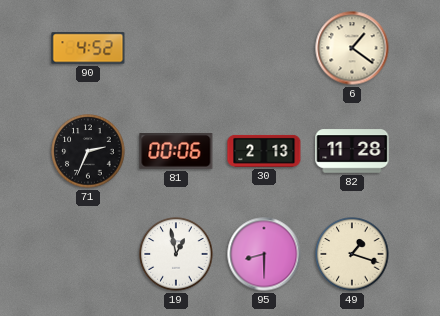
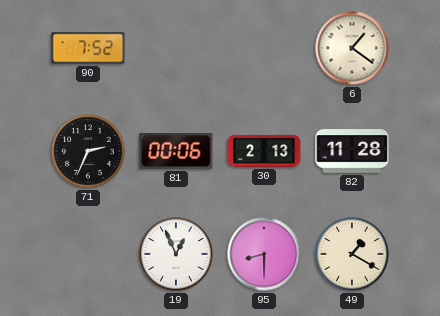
90: 4:52 -> 7:52
19: 12:58 -> 12:56
49: 1:18 -> 1:20
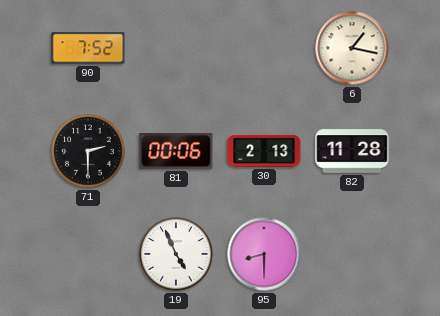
6: 1:21 -> 1:17
71: 2:34 -> 2:30
19: 12:56 -> 4:56
49: 1:20 -> none
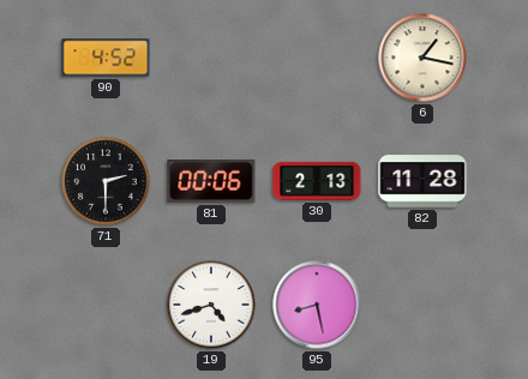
90: 7:52 -> 4:52
19: 4:56 -> 4:42
95: 8:30 -> 8:28
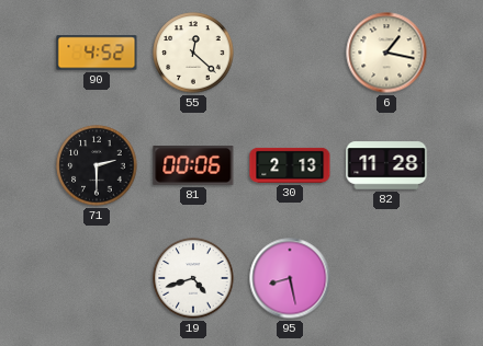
55: none -> 12:22
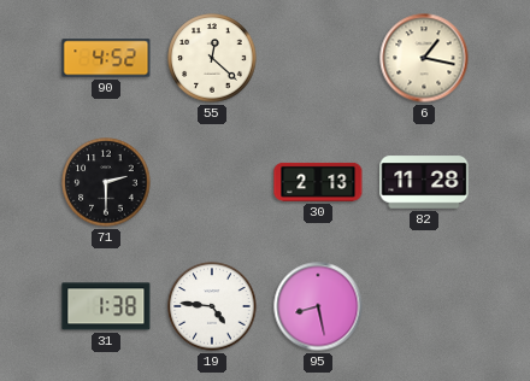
81: 00:06 -> none
31: none -> 1:38
19: 4:42 -> 4:46
